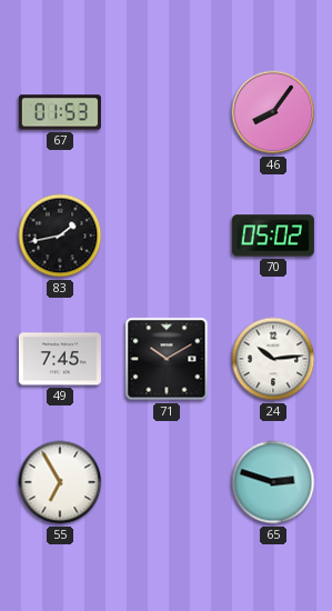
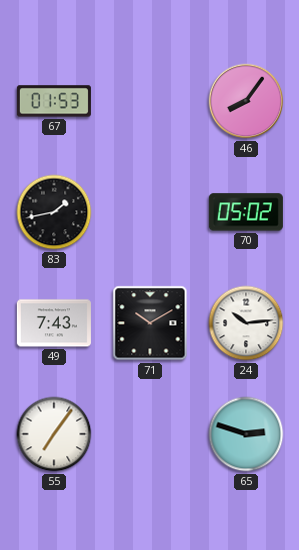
49: 7:45 -> 7:43
55: 6:55 -> 7:06
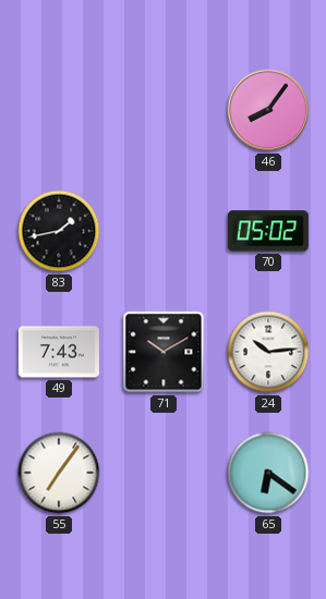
67: 01:53 -> none
65: 2:48 -> 6:21
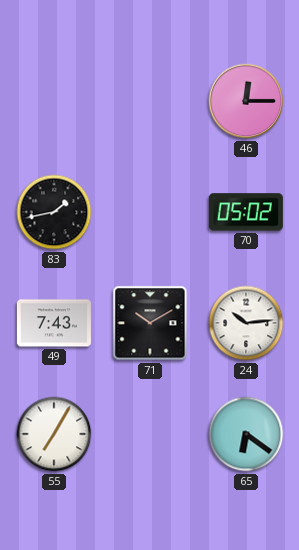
46: 8:06 -> 12:15
55: 7:06 -> 7:05
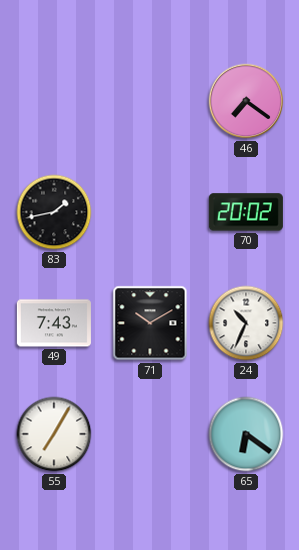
46: 12:15 -> 7:21
70: 05:02 -> 20:02
24: 10:14 -> 10:34
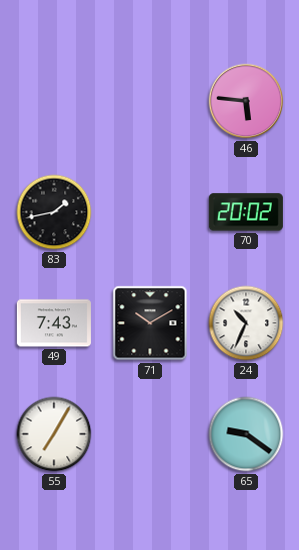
46: 7:21 -> 5:46
65: 6:21 -> 9:21
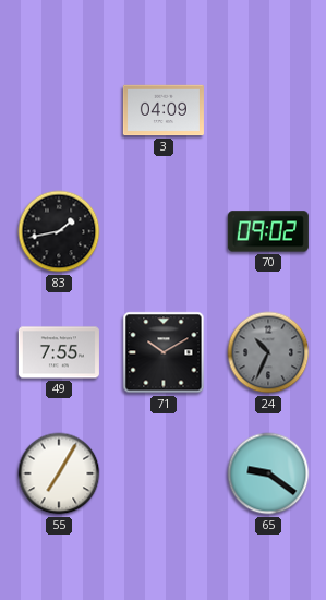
3: none -> 04:09
46: 5:46 -> none
70: 20:02 -> 09:02
49: 7:43 -> 7:55
24 dial: white -> grey
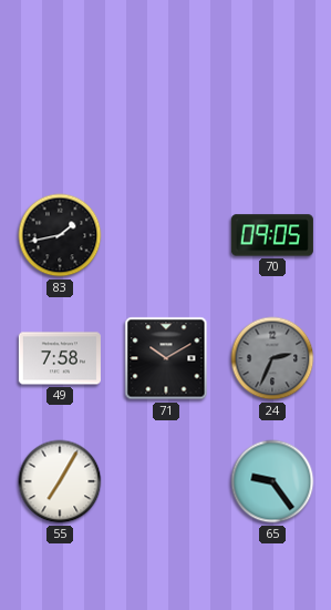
3: 04:09 -> none
70: 09:02 -> 09:05
49: 7:55 -> 7:58
24: 10:34 -> 2:34
65: 9:21 -> 9:24
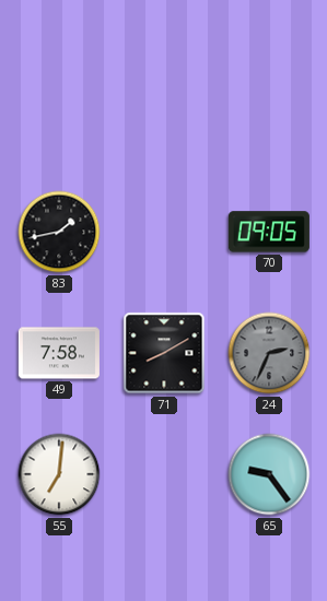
71: 10:10 -> 8:10
55: 7:05 -> 7:01
